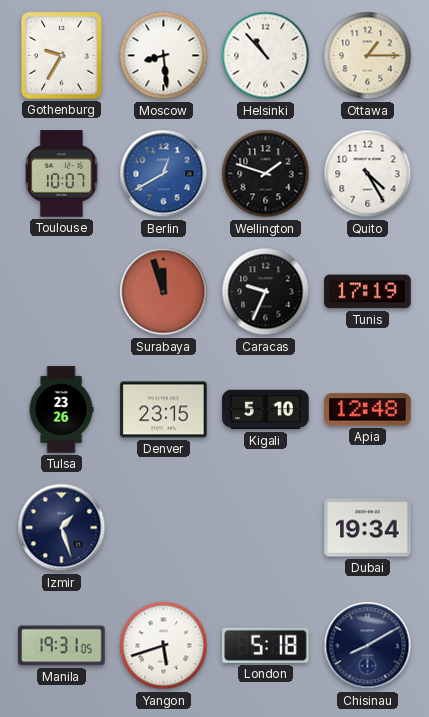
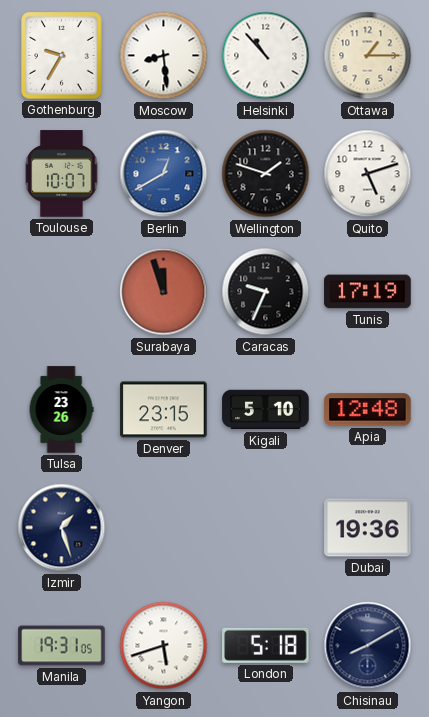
Quito: 4:25 -> 5:12
Dubai: 19:34 -> 19:36
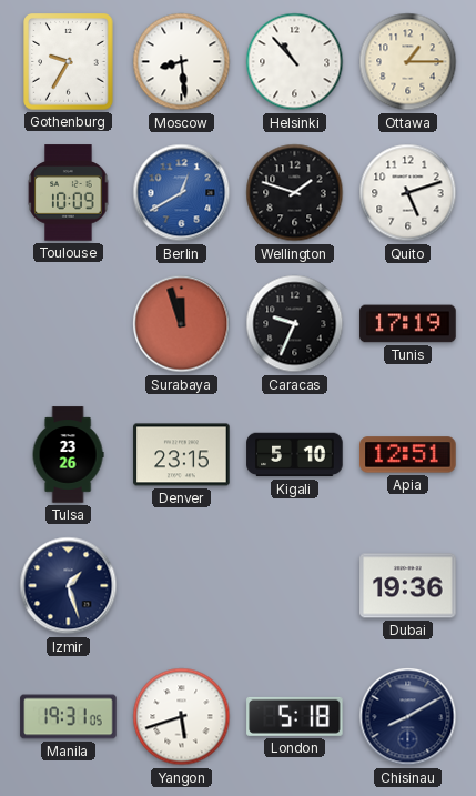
Toulouse: 10:07 -> 10:09
Apia: 12:48 -> 12:51
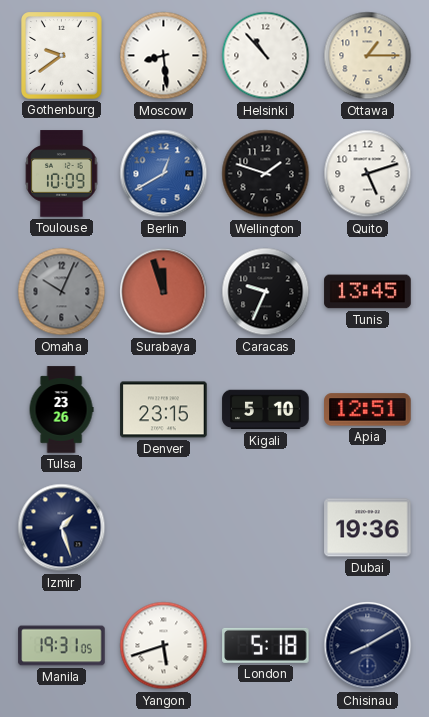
Gothenburg: 9:35 -> 9:39
Omaha: none -> 10:04
Tunis: 17:19 -> 13:45
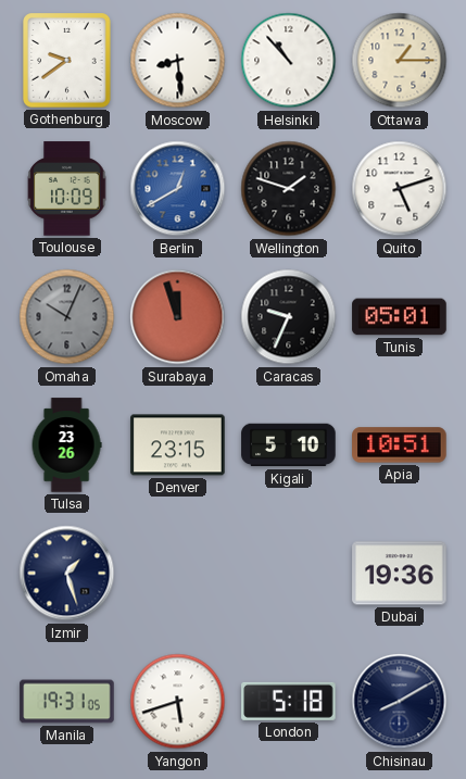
Tunis: 13:45 -> 05:01
Apia: 12:51 -> 10:51
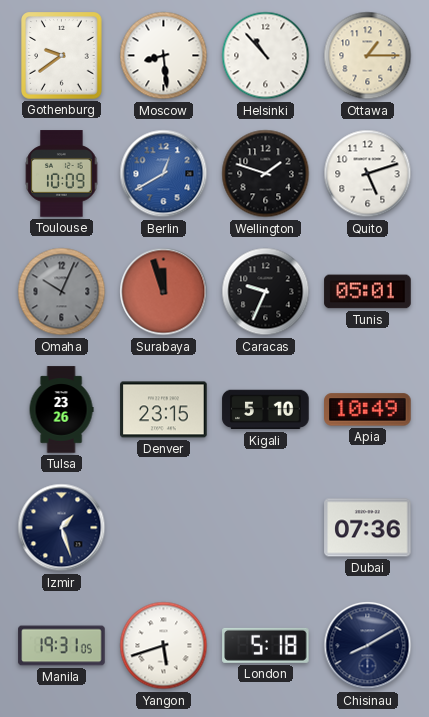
Apia: 10:51 -> 10:49
Dubai: 19:36 -> 07:36
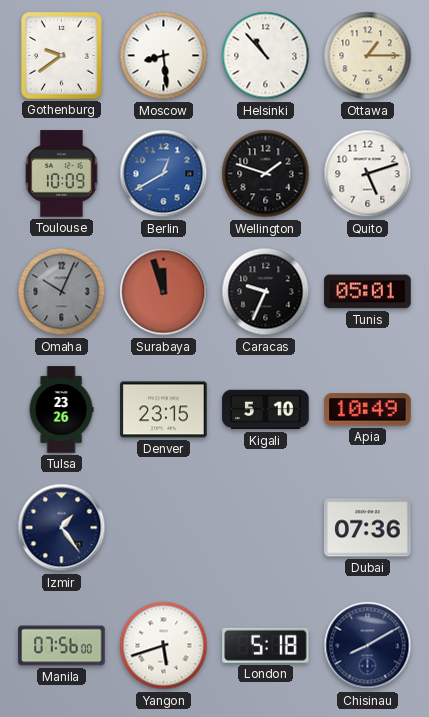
Izmir: 1:27 -> 1:24
Manila: 19:31 -> 07:56
